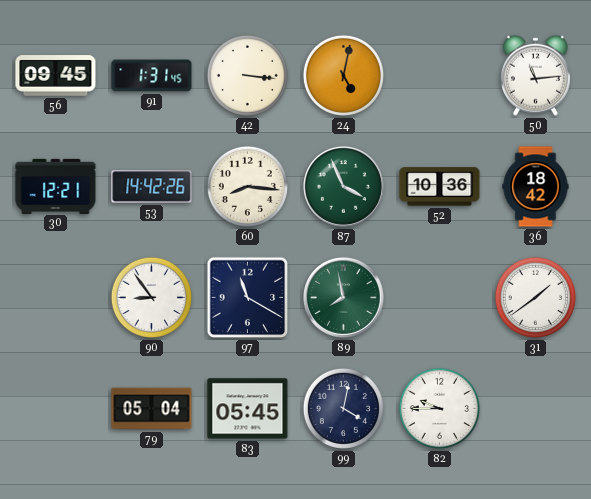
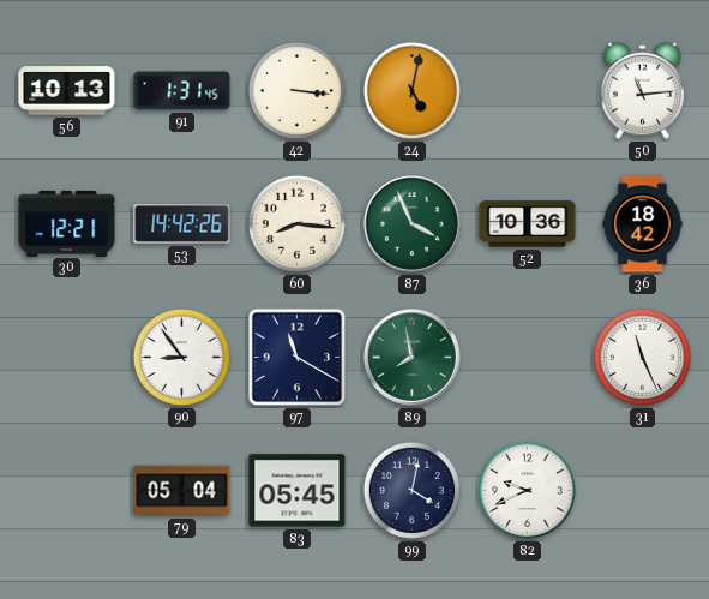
56: 09:45 -> 10:13
31: 1:39 -> 11:26
82: 9:45 -> 9:41
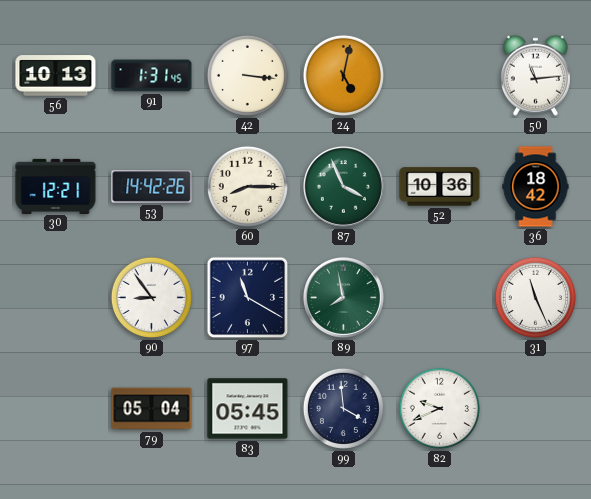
60: 8:16 -> 8:15
99: 4:02 -> 3:59
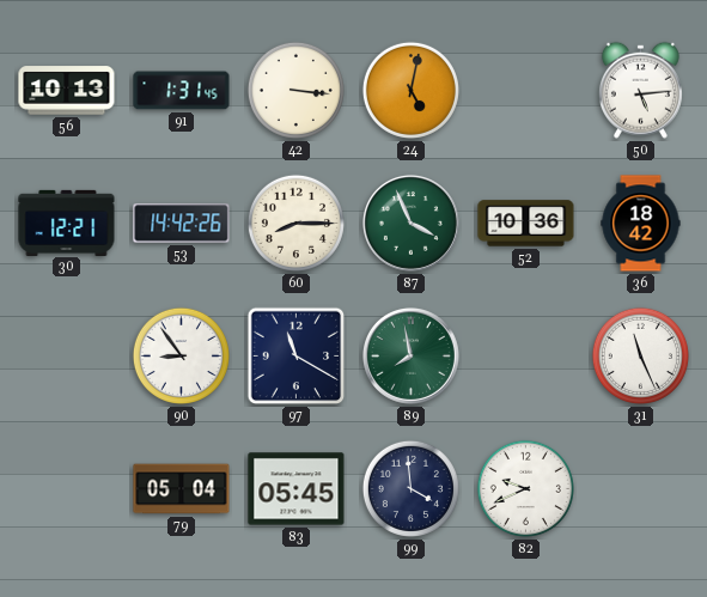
50: 11:14 -> 5:14
